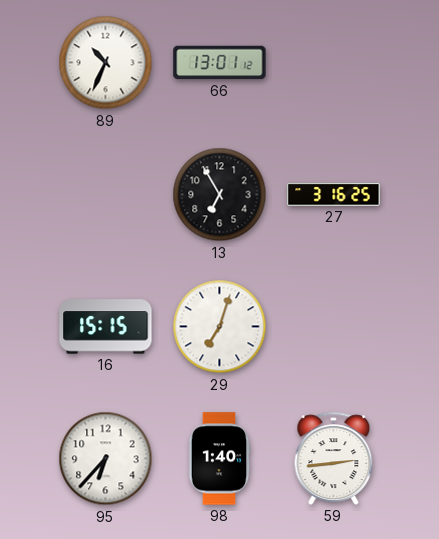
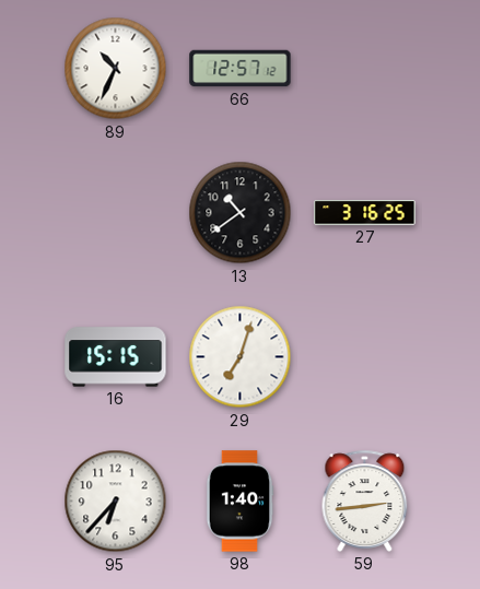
66: 13:01 -> 12:57
13: 6:55 -> 10:39
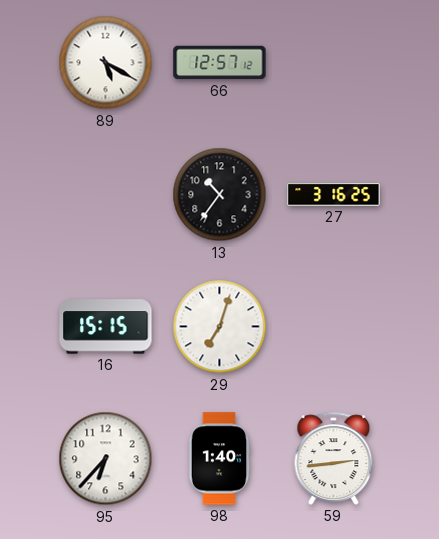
89: 10:34 -> 5:20
13: 10:39 -> 10:36
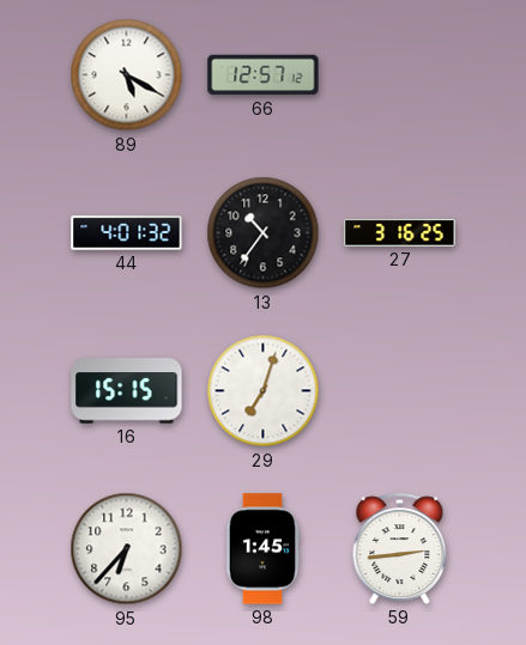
44: none -> 4:01
98: 1:40 -> 1:45
